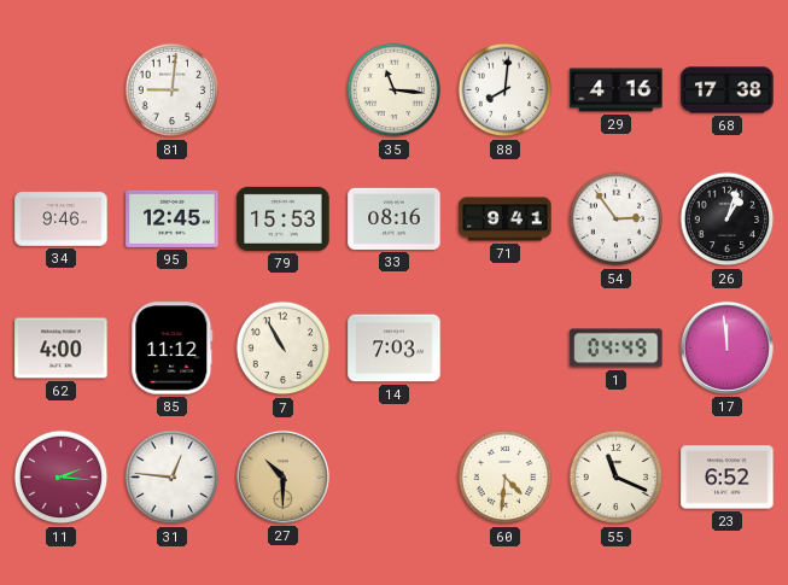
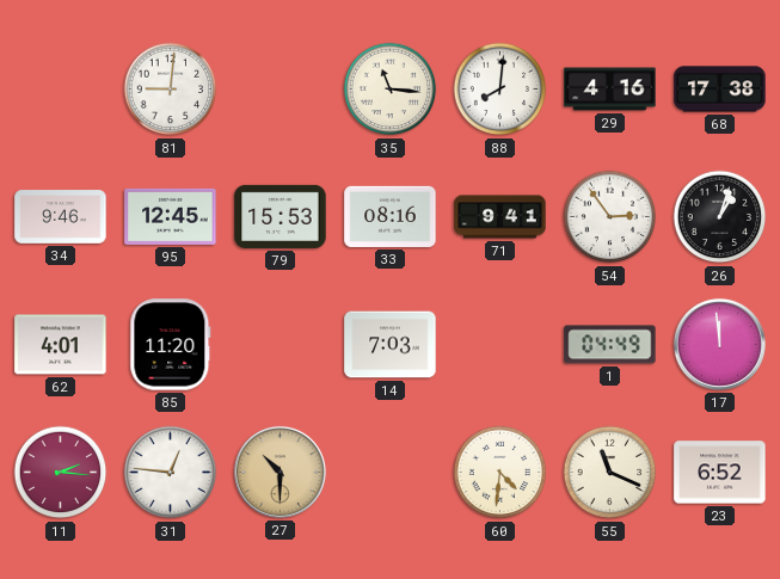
62: 4:00 -> 4:01
85: 11:12 -> 11:20
7: 10:55 -> none
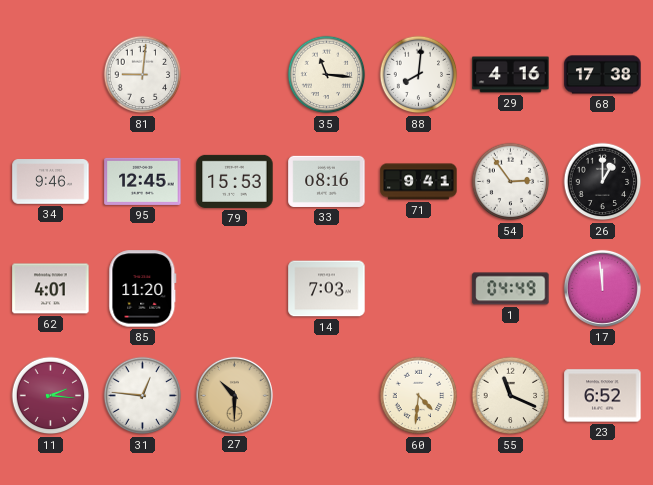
26: 1:03 -> 1:00
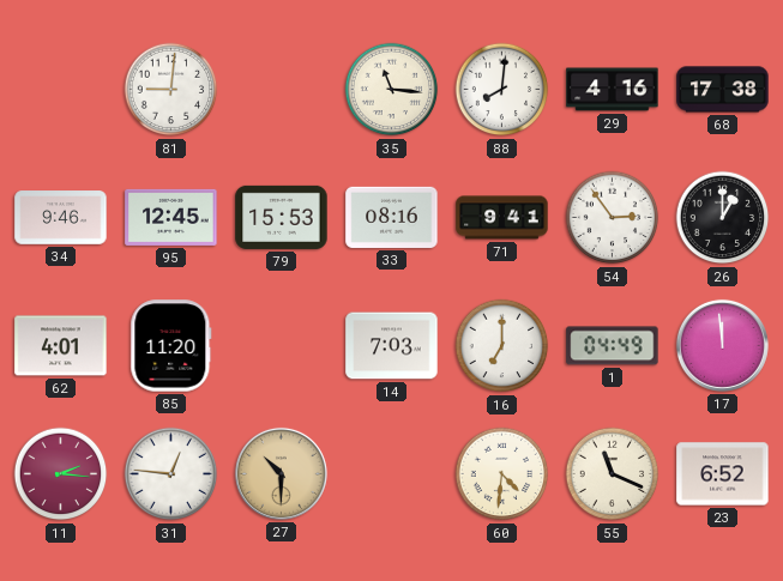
16: none -> 7:00
